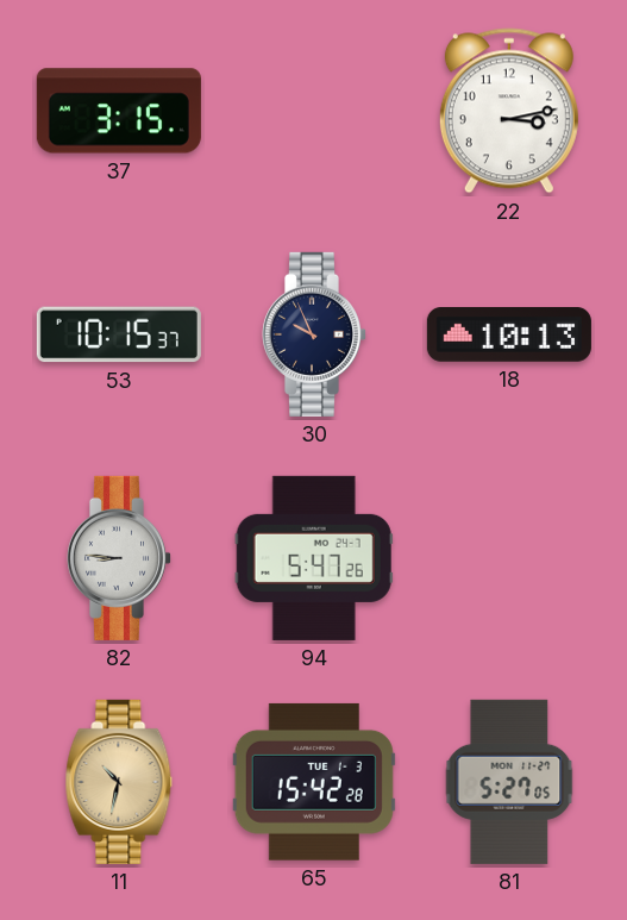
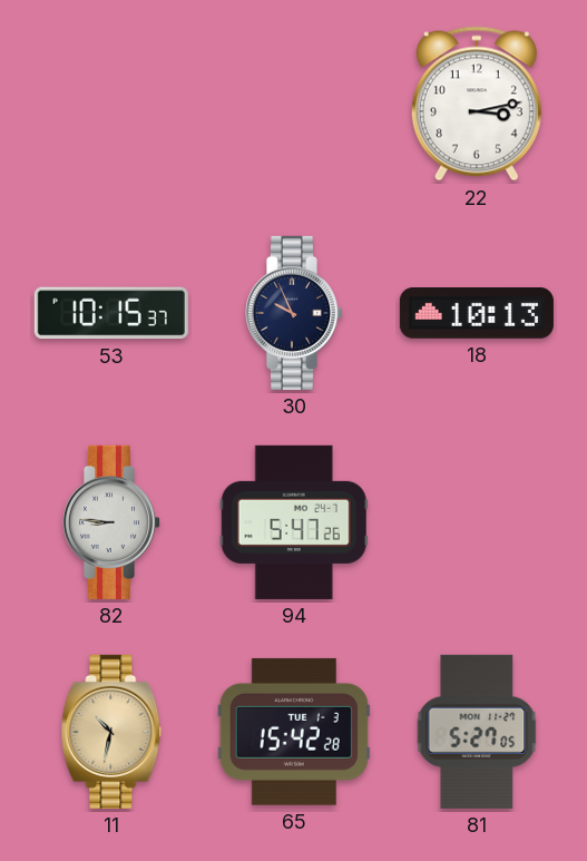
37: 3:15 -> none
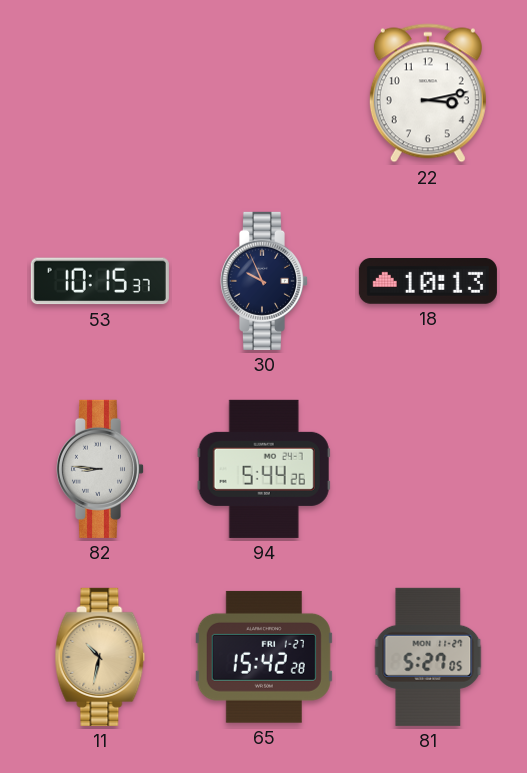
94: 5:47 -> 5:44
65 date: TUE 1-3 -> FRI 1-27
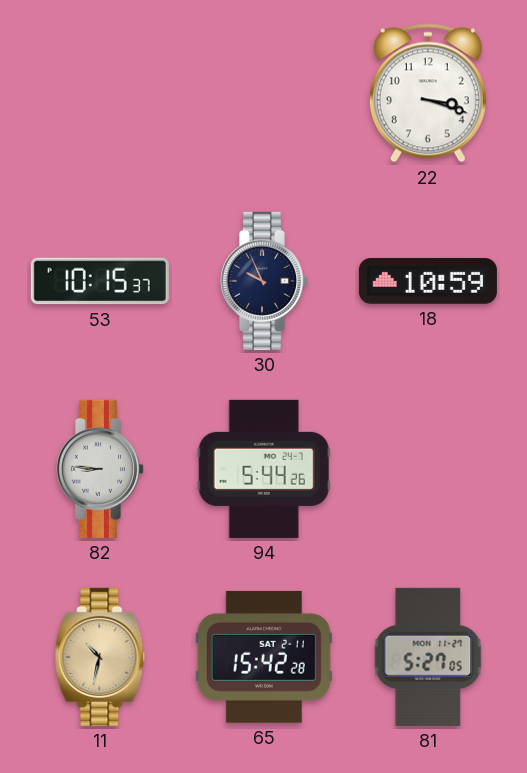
22: 3:13 -> 3:18
18: 10:13 -> 10:59
65 date: FRI 1-27 -> SAT 2-11
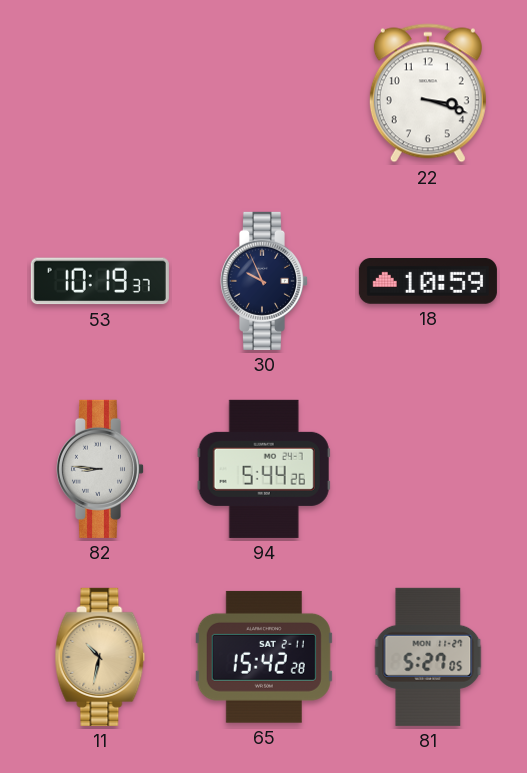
53: 10:15 -> 10:19
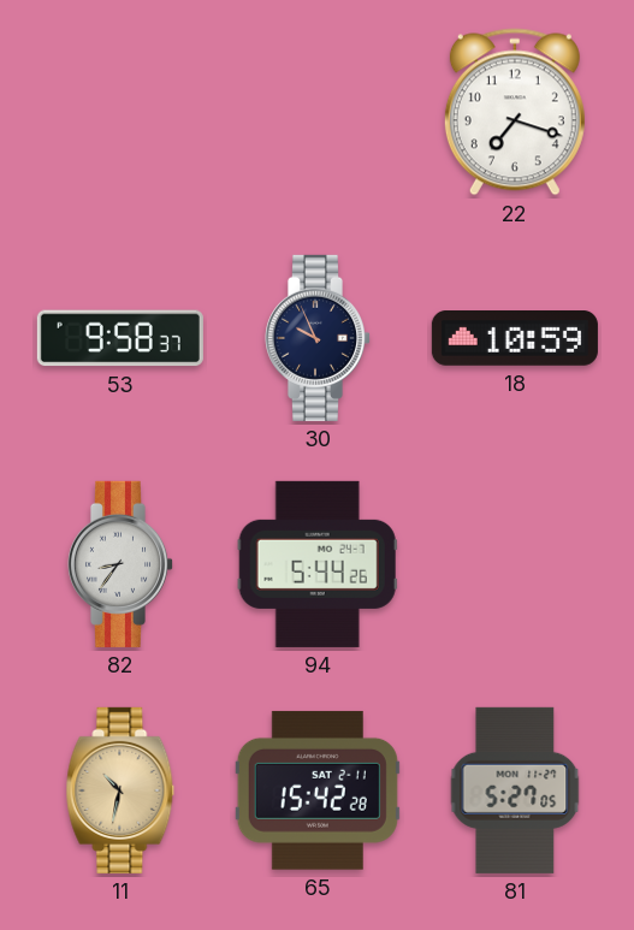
22: 3:18 -> 7:18
53: 10:19 -> 9:58
82: 8:46 -> 8:36
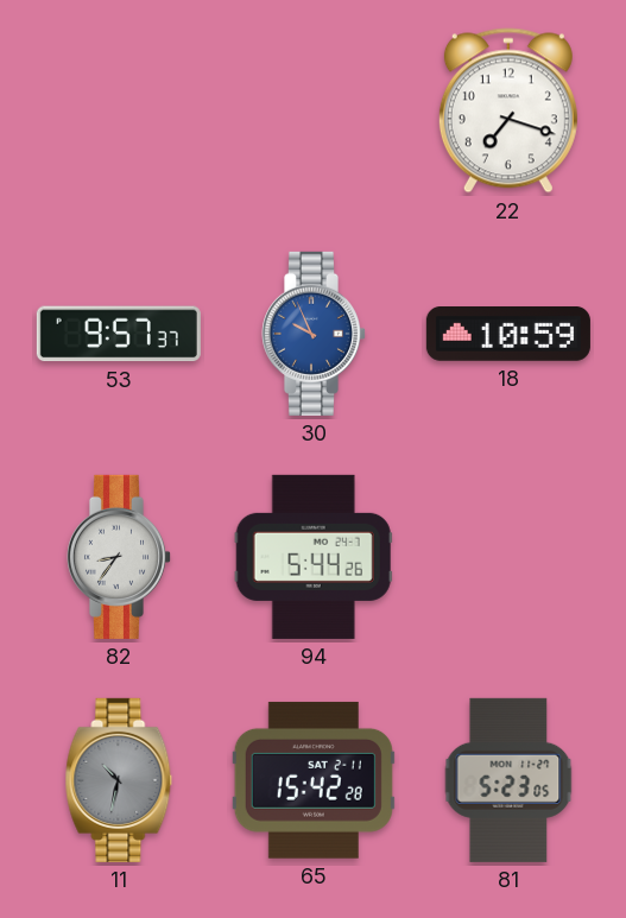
53: 9:58 -> 9:57
30 dial: navy -> blue
11 dial: champagne -> grey
81: 5:27 -> 5:23
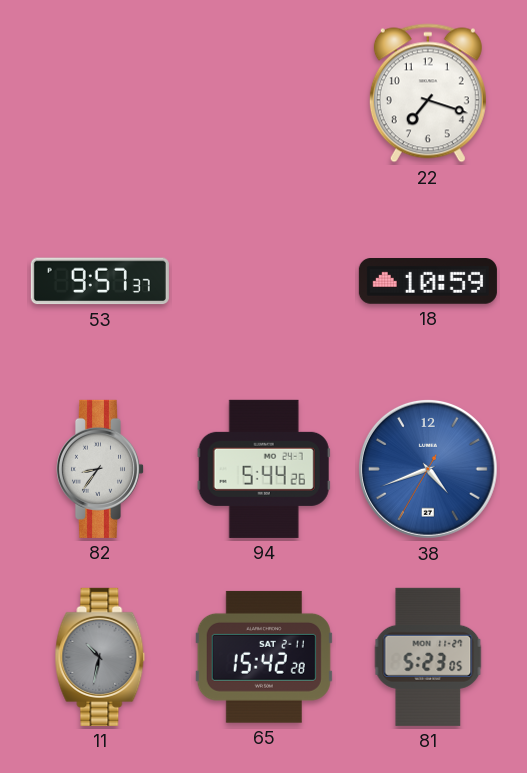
30: 9:56 -> none
38: none -> 4:41
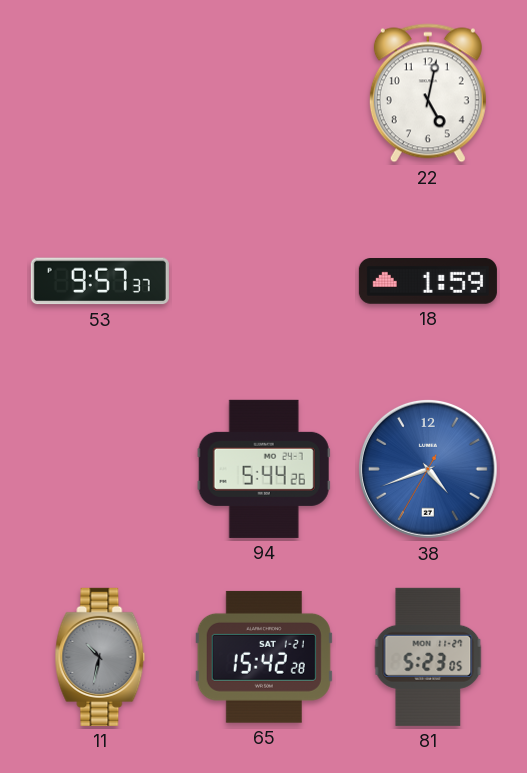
22: 7:18 -> 5:02
18: 10:59 -> 1:59
82: 8:36 -> none
65 date: SAT 2-11 -> SAT 1-21
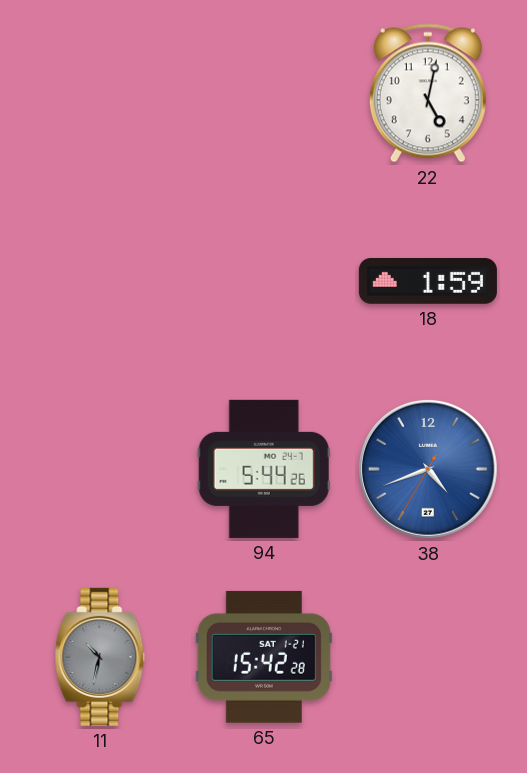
53: 9:57 -> none
81: 5:23 -> none
